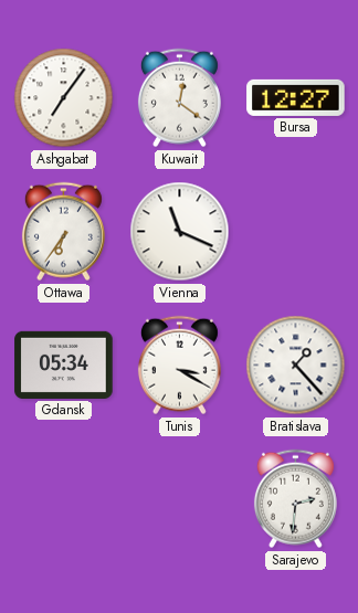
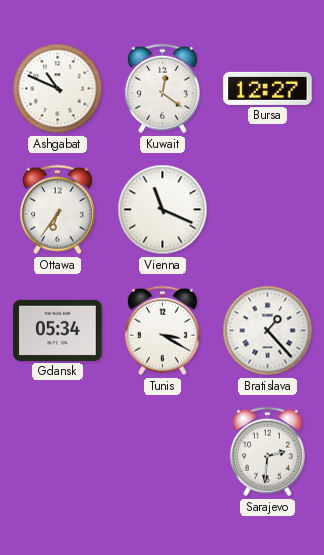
Ashgabat: 7:06 -> 10:49
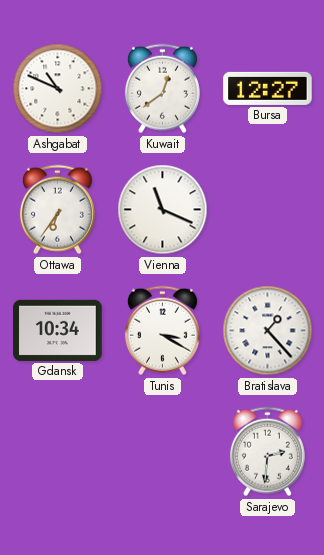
Kuwait: 12:21 -> 12:39
Gdansk: 05:34 -> 10:34
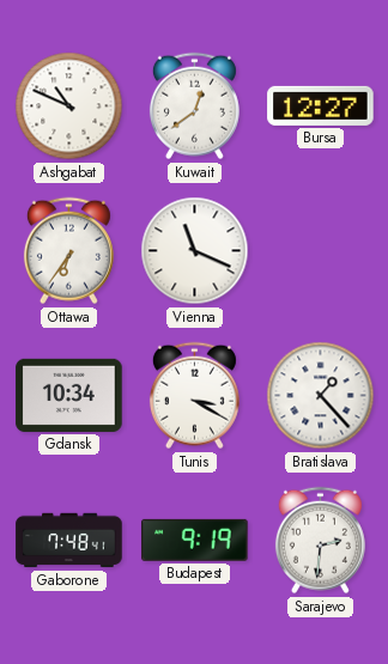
Gaborone: none -> 7:48
Budapest: none -> 9:19
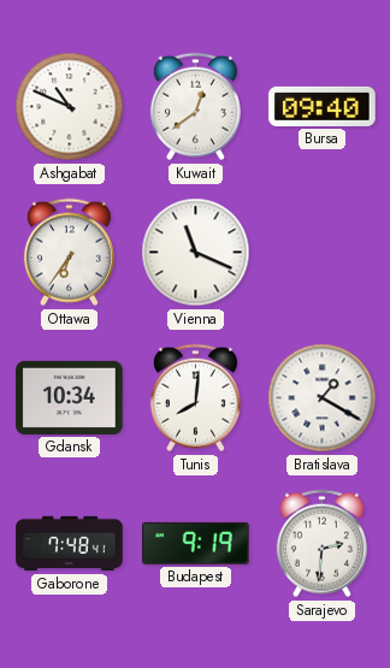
Bursa: 12:27 -> 09:40
Tunis: 3:20 -> 8:01
Bratislava: 1:23 -> 1:20
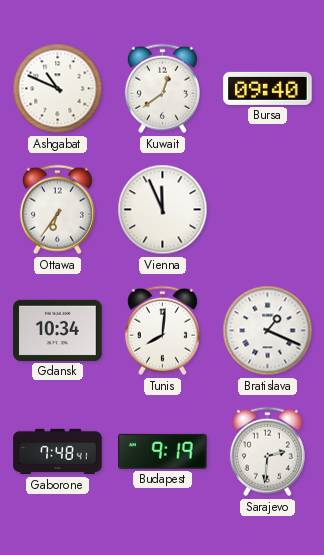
Vienna: 11:19 -> 11:56
Bratislava: 1:20 -> 1:19
